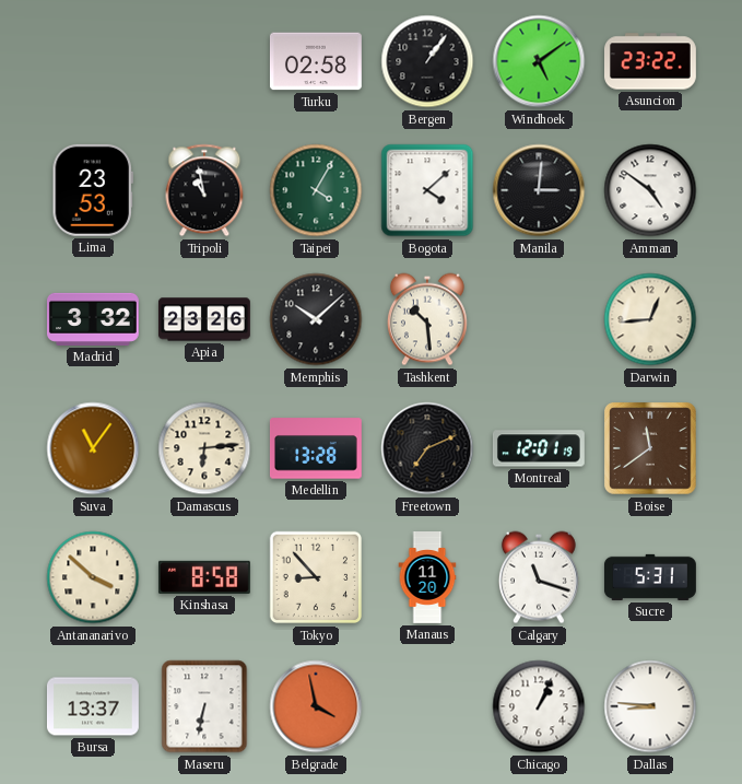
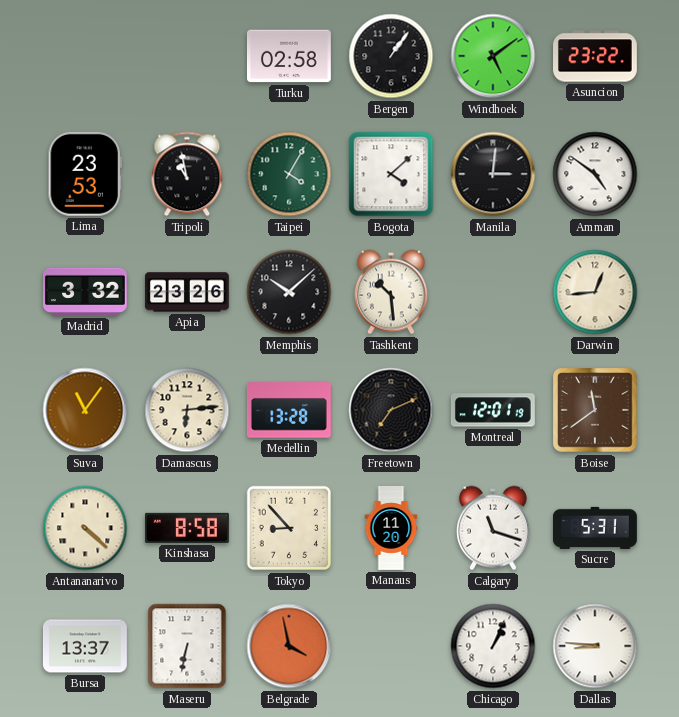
Antananarivo: 3:52 -> 4:22
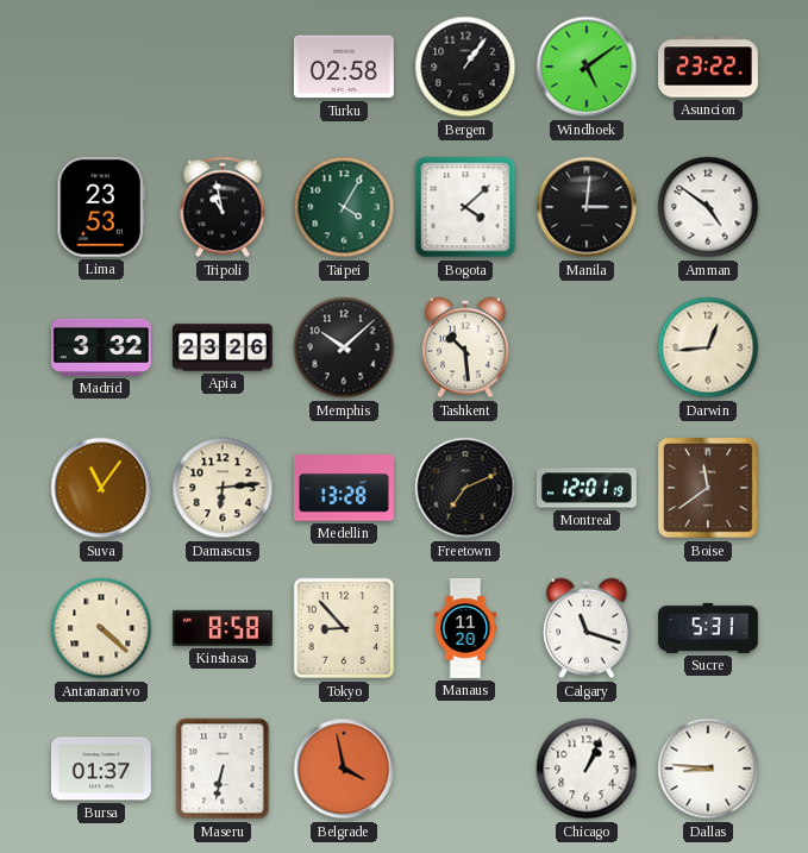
Bursa: 13:37 -> 01:37
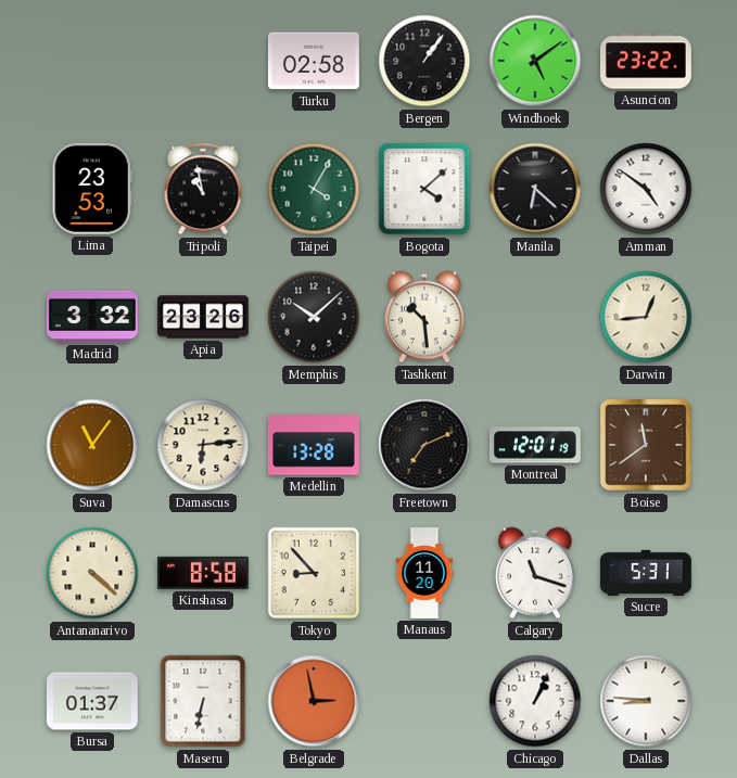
Manila: 3:01 -> 6:22
Belgrade: 3:58 -> 2:58
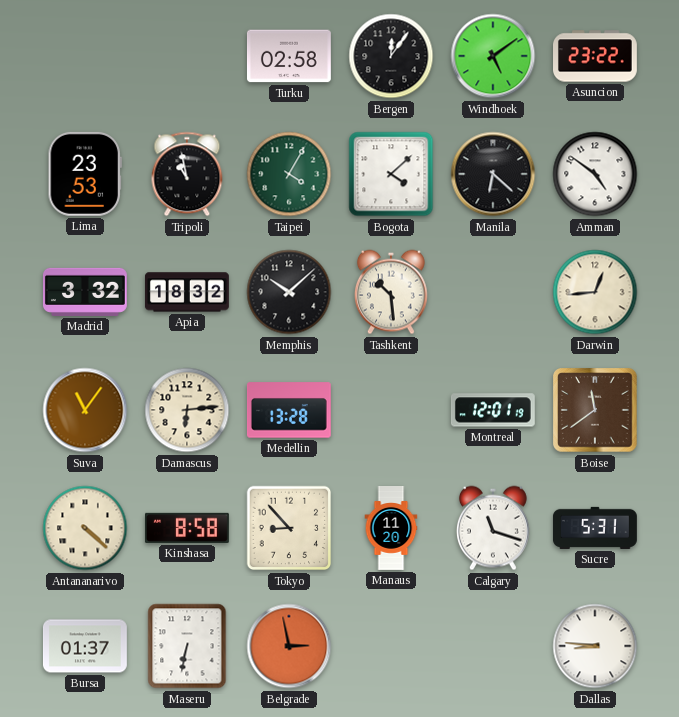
Bergen: 1:06 -> 12:06
Apia: 23:26 -> 18:32
Freetown: 7:11 -> none
Chicago: 1:04 -> none
